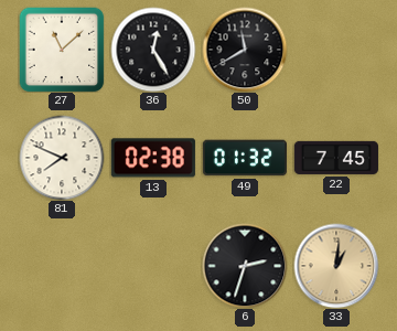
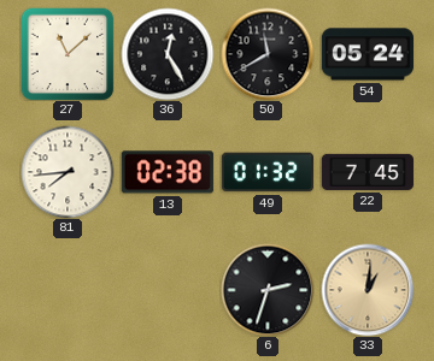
54: none -> 05:24
81: 7:49 -> 7:44
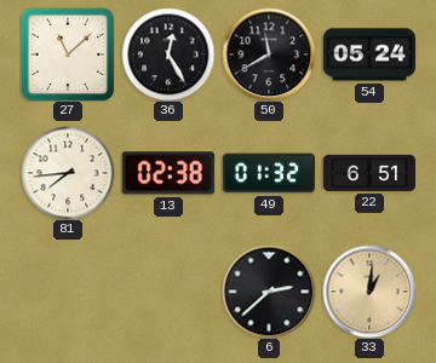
22: 7:45 -> 6:51
6: 2:33 -> 2:38
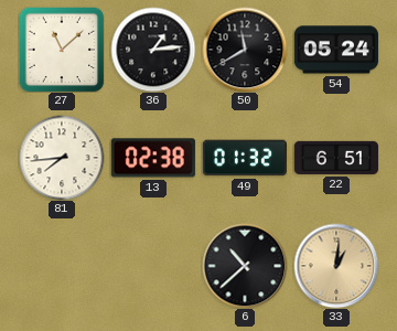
36: 12:25 -> 1:14
6: 2:38 -> 10:38
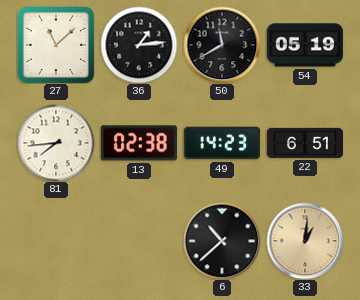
54: 05:24 -> 05:19
49: 01:32 -> 14:23
